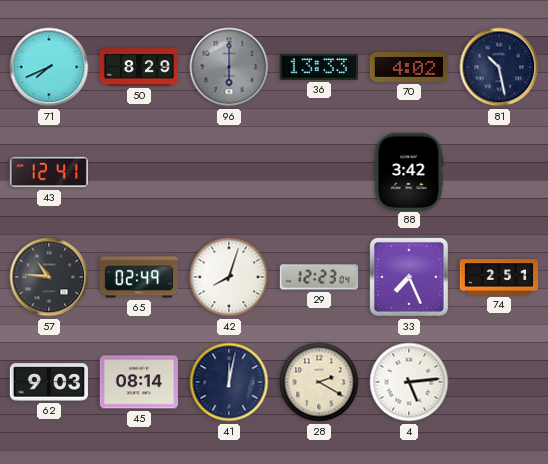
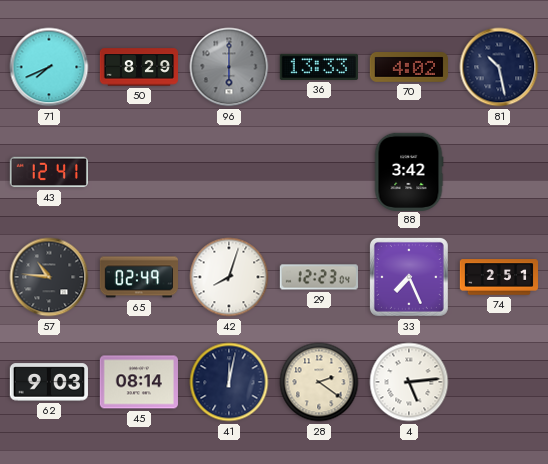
28: 2:20 -> 2:21
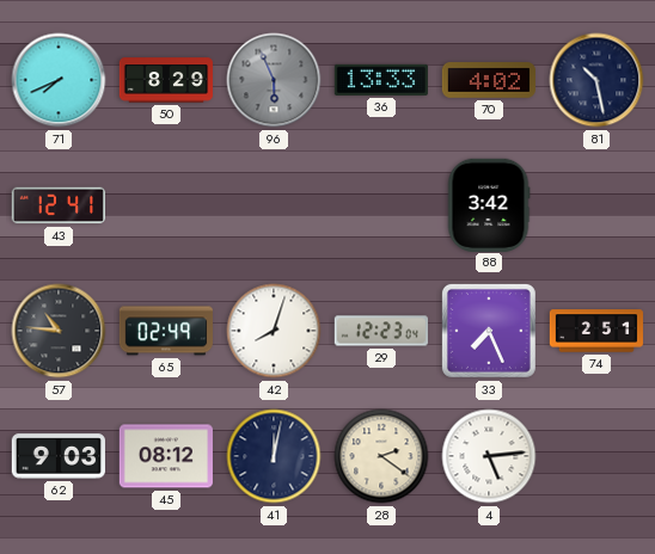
96: 6:00 -> 5:56
45: 08:14 -> 08:12
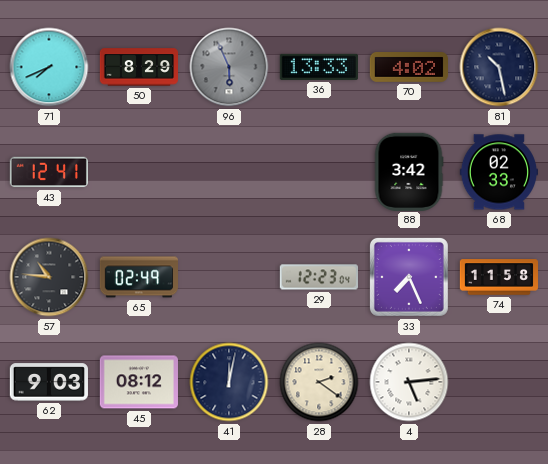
68: none -> 02:33
42: 8:03 -> none
74: 2:51 -> 11:58
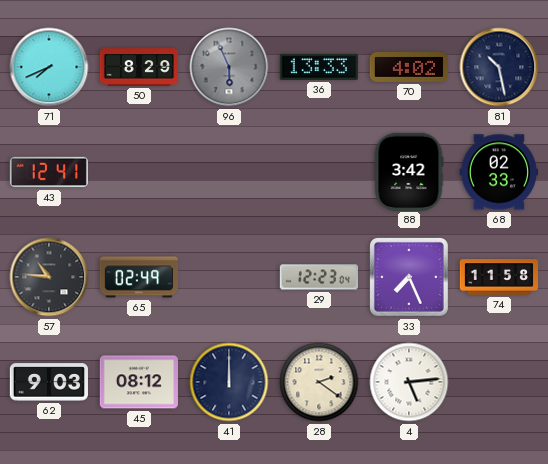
41: 12:02 -> 12:00
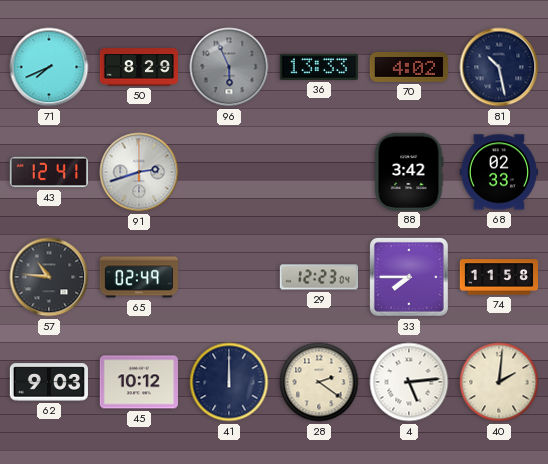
91: none -> 2:42
33: 7:26 -> 7:45
45: 08:12 -> 10:12
40: none -> 2:01
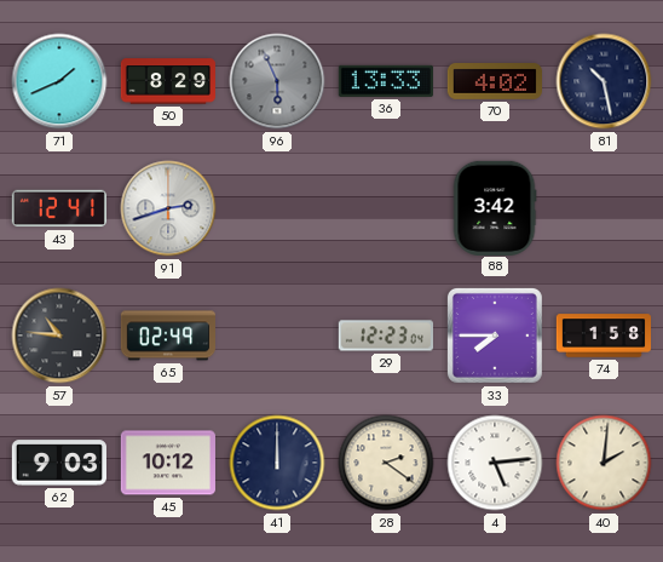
71: 7:41 -> 1:41
68: 02:33 -> none
74: 11:58 -> 1:58
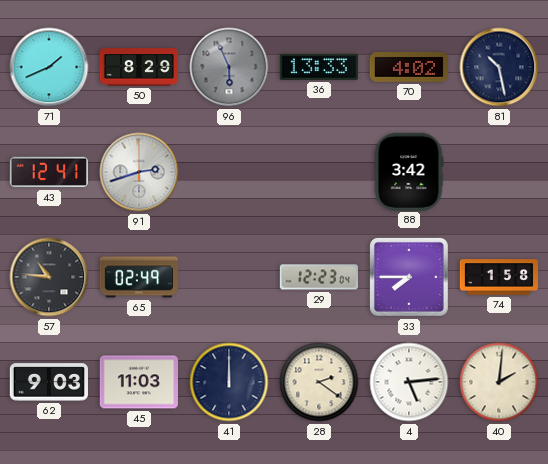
45: 10:12 -> 11:03
